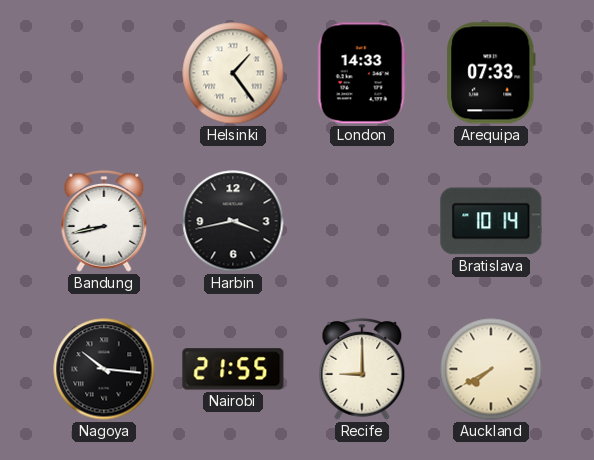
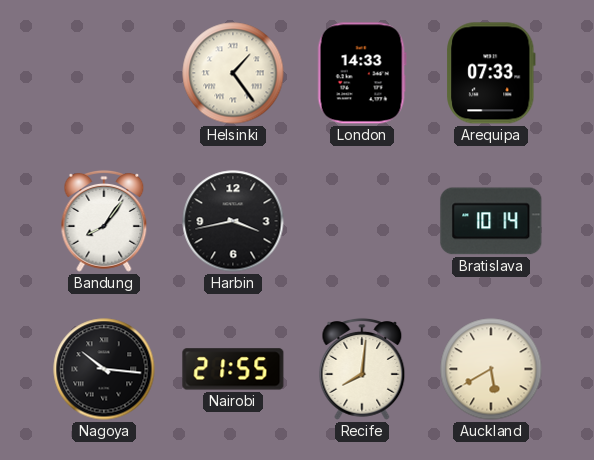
Bandung: 8:43 -> 8:06
Recife: 9:00 -> 8:01
Auckland: 7:40 -> 5:40
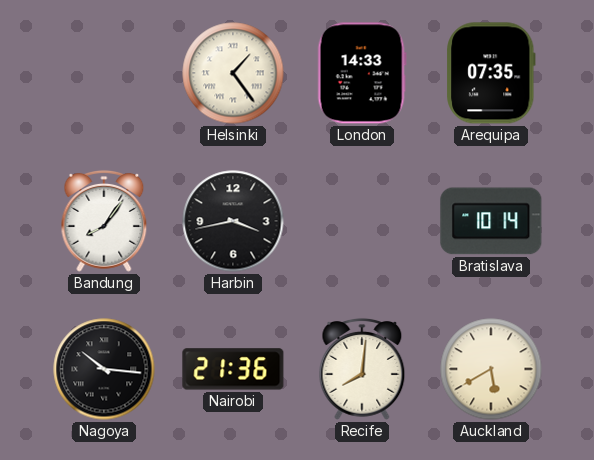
Arequipa: 07:33 -> 07:35
Nairobi: 21:55 -> 21:36
